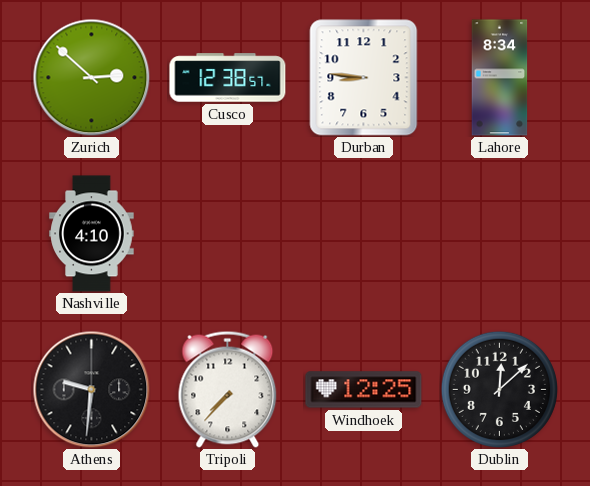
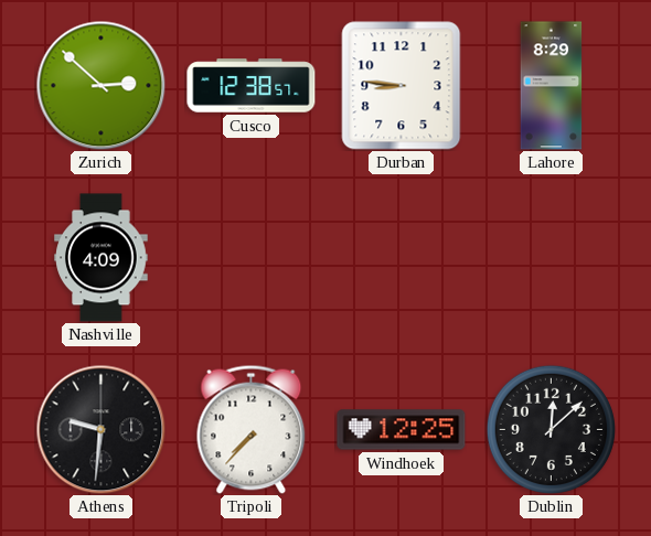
Lahore: 8:34 -> 8:29
Nashville: 4:10 -> 4:09
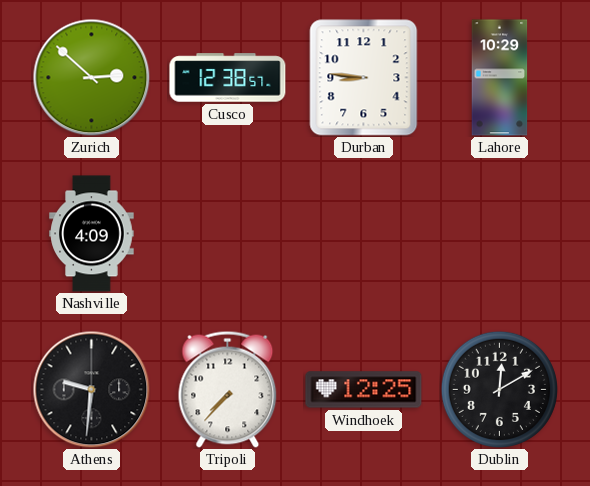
Lahore: 8:29 -> 10:29
Dublin: 12:08 -> 12:10
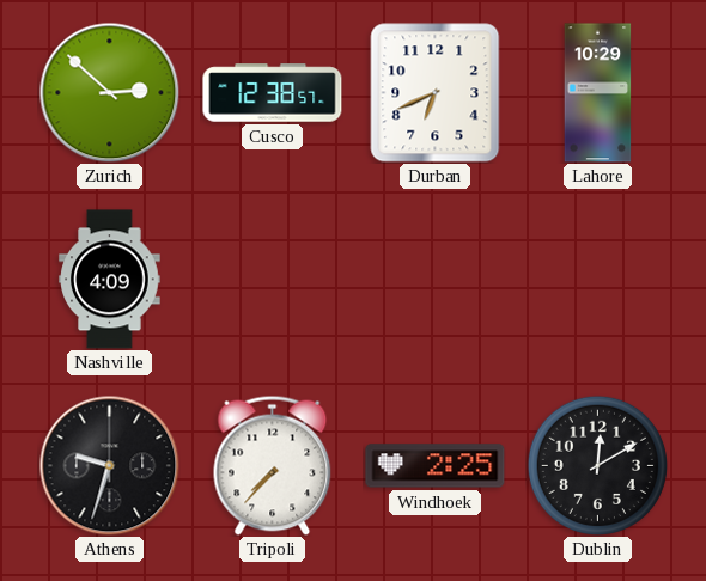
Durban: 8:46 -> 6:41
Athens: 9:31 -> 9:33
Windhoek: 12:25 -> 2:25
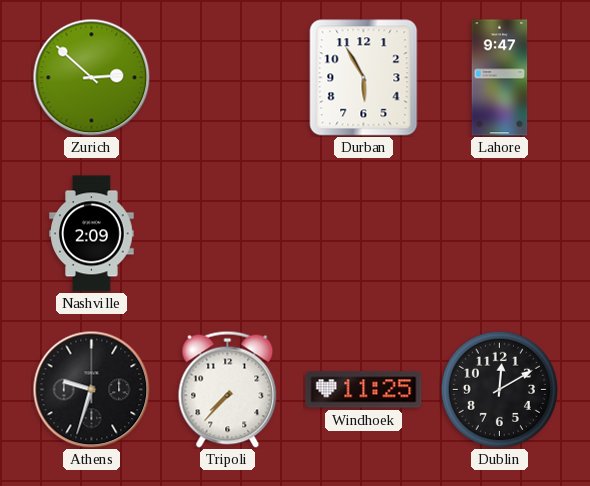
Cusco: 12:38 -> none
Durban: 6:41 -> 5:55
Lahore: 10:29 -> 9:47
Nashville: 4:09 -> 2:09
Windhoek: 2:25 -> 11:25
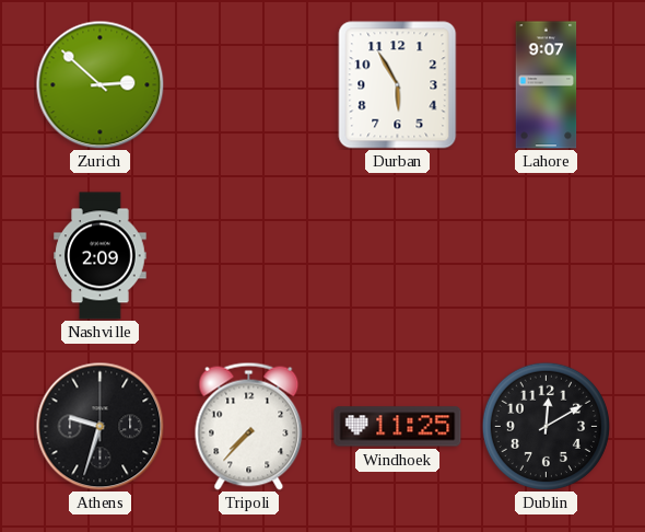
Lahore: 9:47 -> 9:07
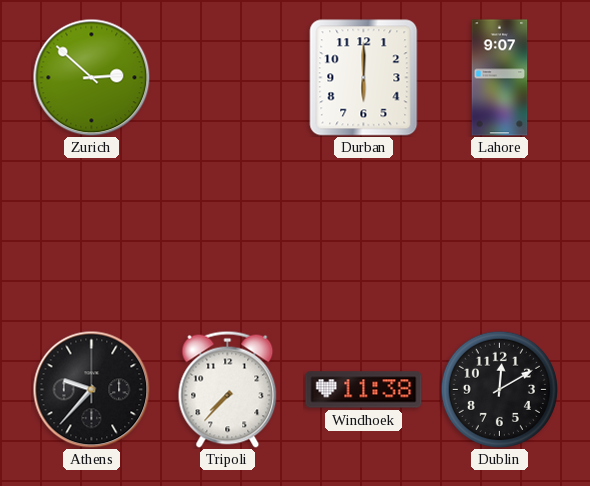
Durban: 5:55 -> 6:00
Nashville: 2:09 -> none
Athens: 9:33 -> 9:37
Windhoek: 11:25 -> 11:38
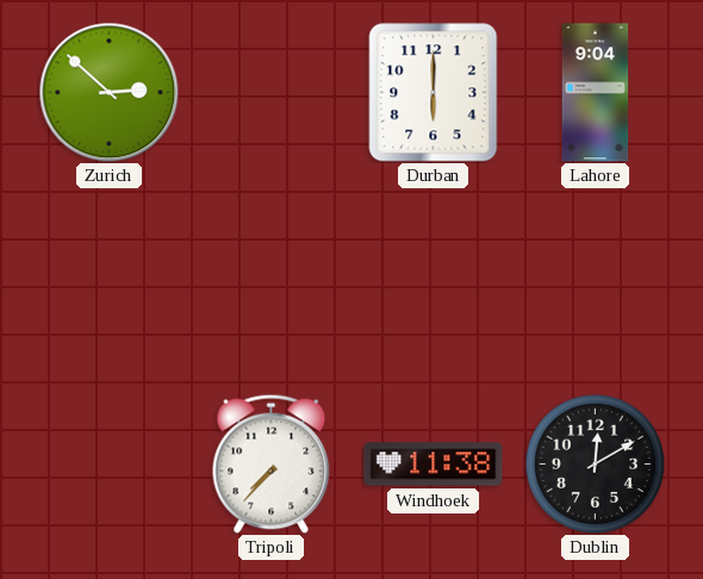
Lahore: 9:07 -> 9:04
Athens: 9:37 -> none
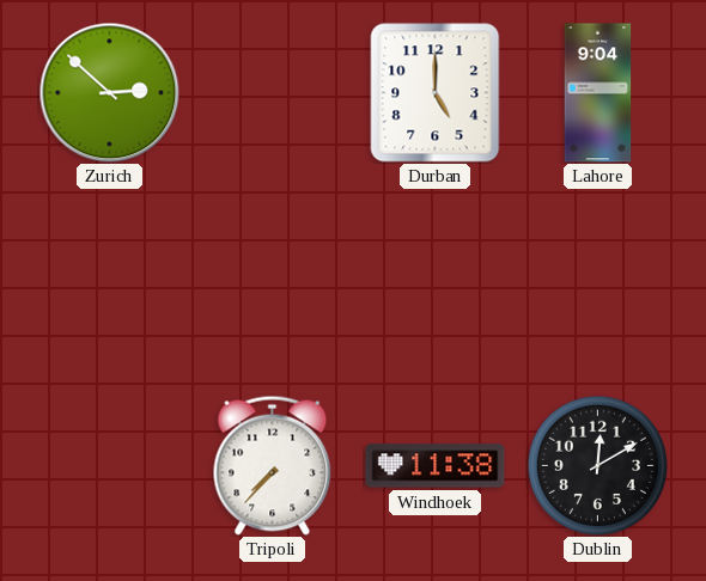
Durban: 6:00 -> 5:00
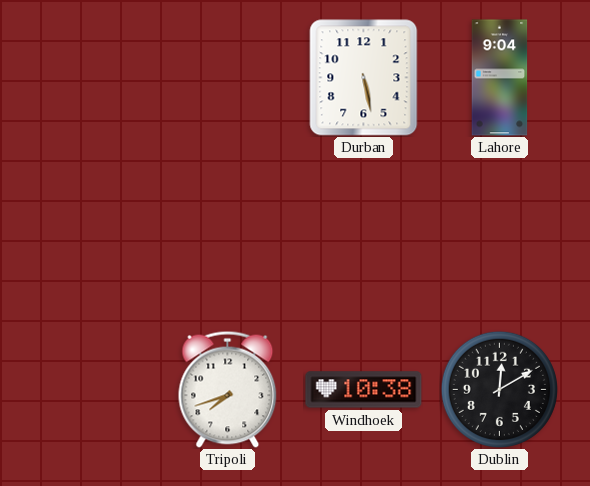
Zurich: 2:52 -> none
Durban: 5:00 -> 5:28
Tripoli: 7:37 -> 7:42
Windhoek: 11:38 -> 10:38
